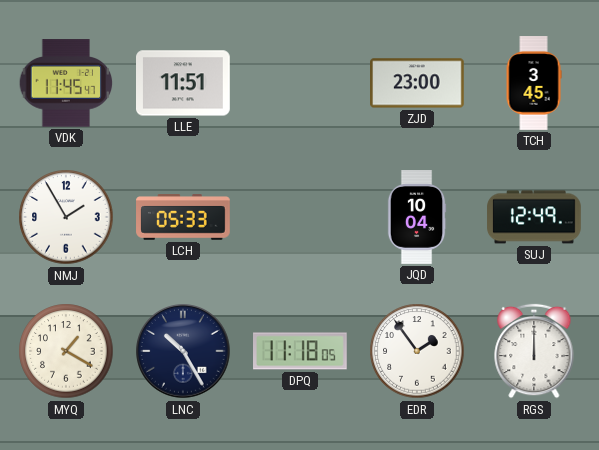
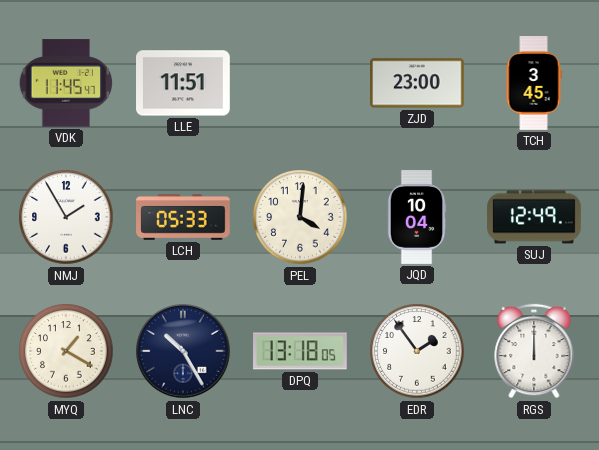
PEL: none -> 4:01
DPQ: 11:18 -> 13:18
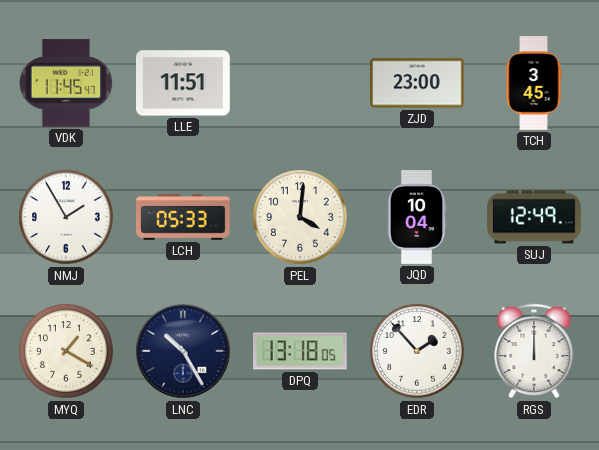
EDR: 1:54 -> 1:53
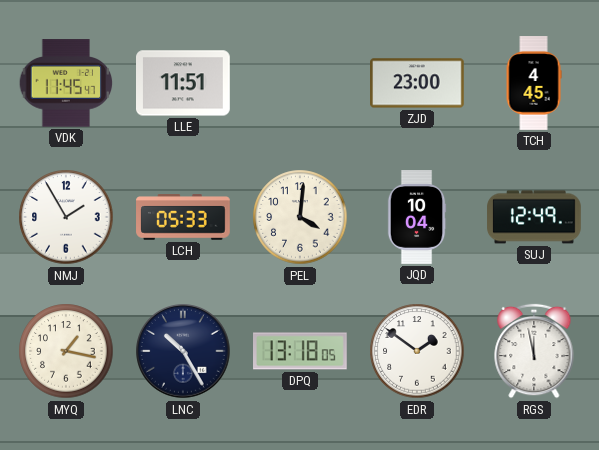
TCH: 3:45 -> 4:45
MYQ: 1:20 -> 1:17
EDR: 1:53 -> 1:51
RGS: 12:00 -> 11:58
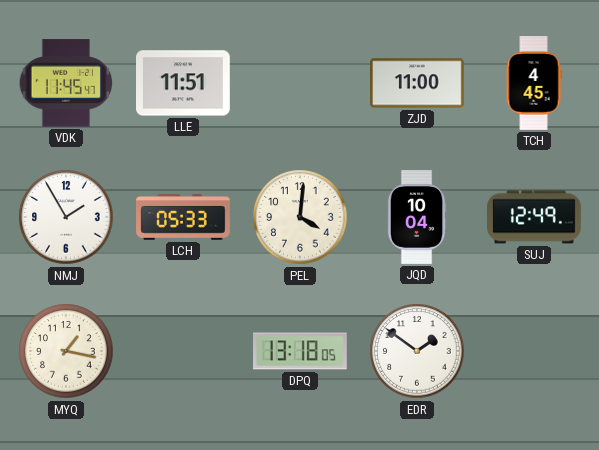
ZJD: 23:00 -> 11:00
LNC: 10:25 -> none
RGS: 11:58 -> none
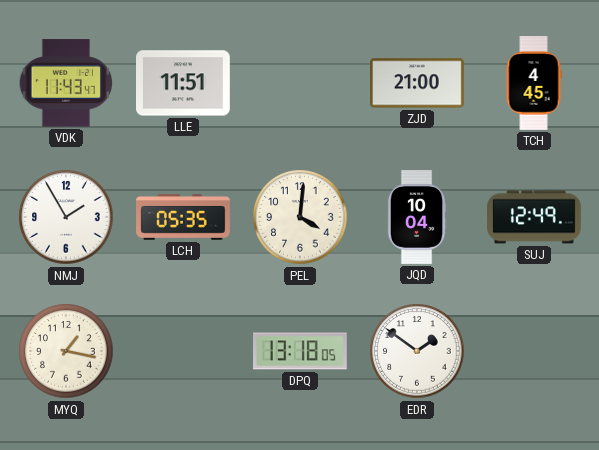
VDK: 11:45 -> 11:43
ZJD: 11:00 -> 21:00
LCH: 05:33 -> 05:35
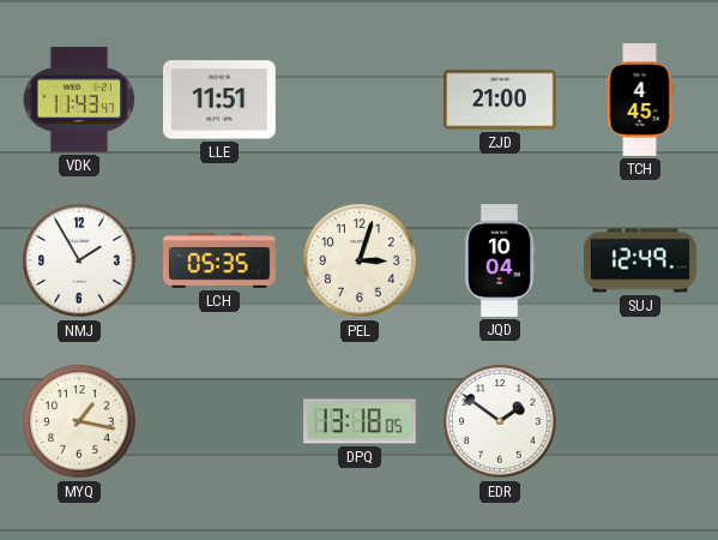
PEL: 4:01 -> 3:03
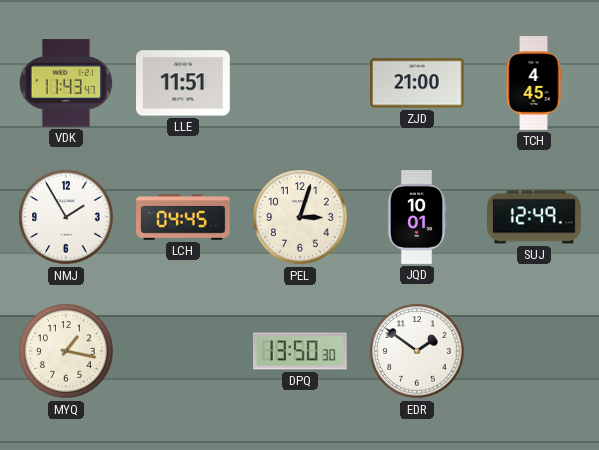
LCH: 05:35 -> 04:45
JQD: 10:04 -> 10:01
DPQ: 13:18 -> 13:50
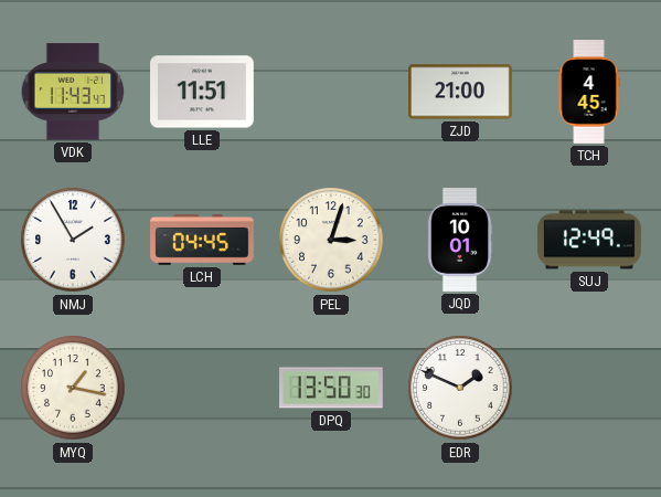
EDR: 1:51 -> 1:49
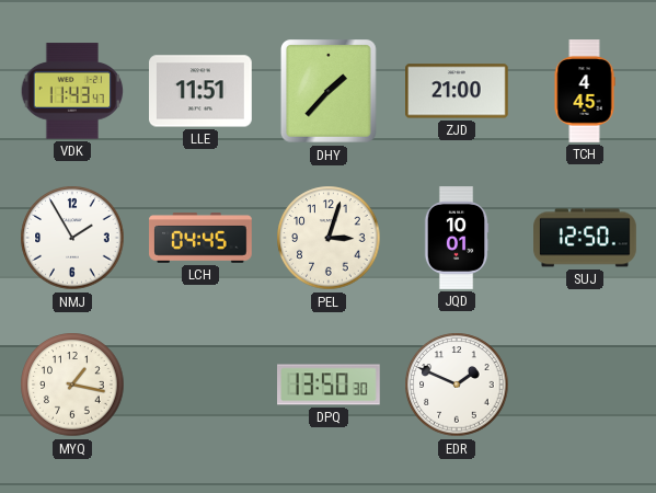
DHY: none -> 1:37
SUJ: 12:49 -> 12:50
